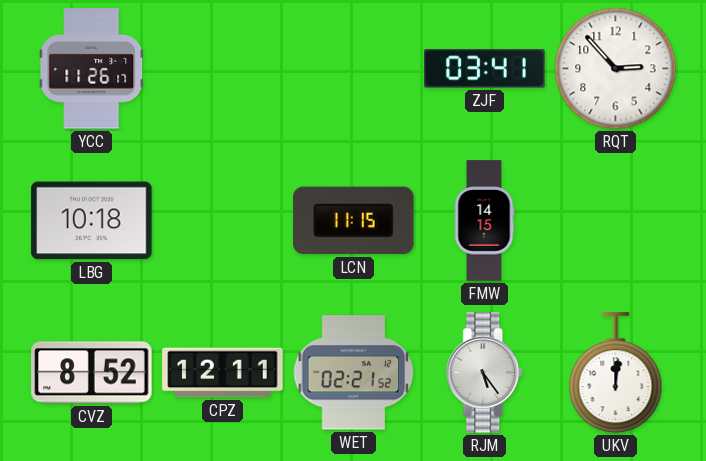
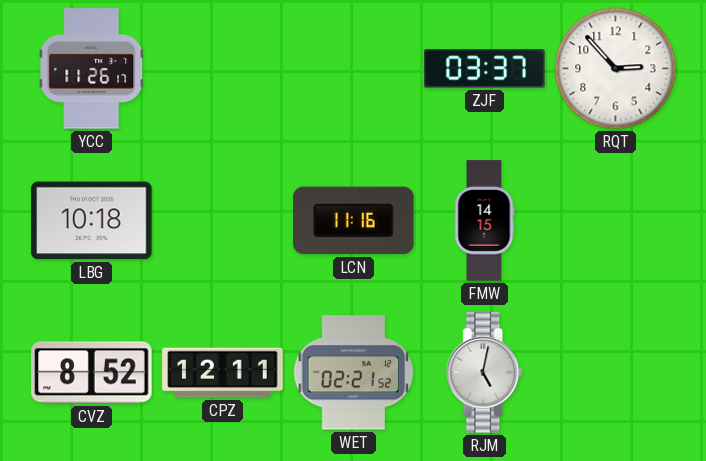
ZJF: 03:41 -> 03:37
LCN: 11:15 -> 11:16
RJM: 5:24 -> 5:02
UKV: 12:01 -> none
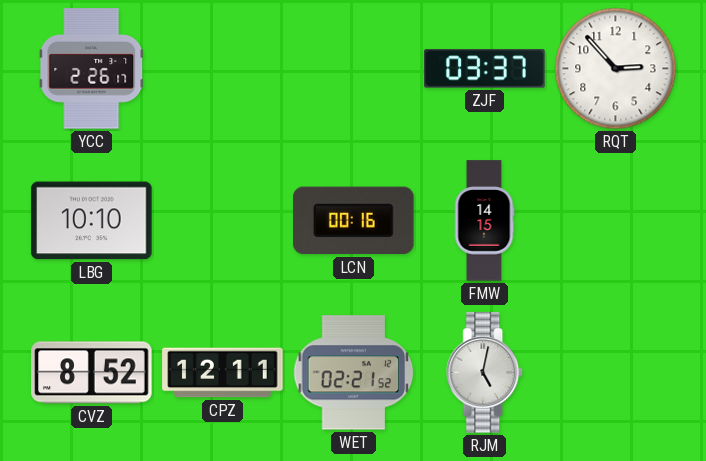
YCC: 11:26 -> 2:26
LBG: 10:18 -> 10:10
LCN: 11:16 -> 00:16
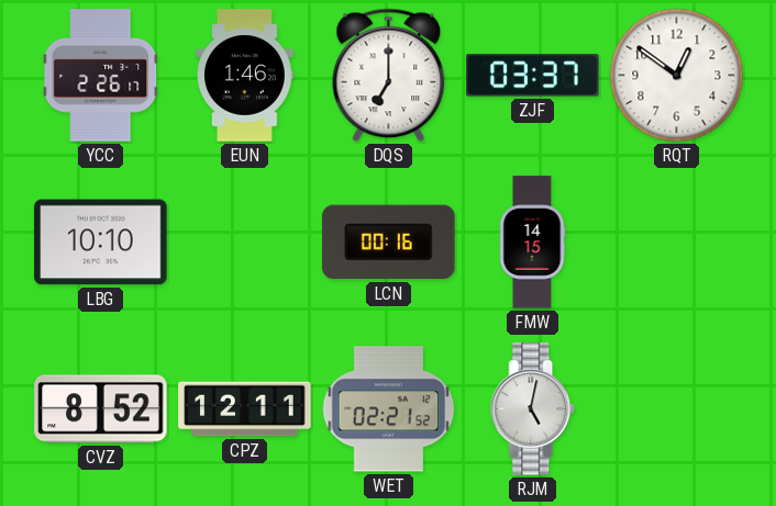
EUN: none -> 1:46
DQS: none -> 7:00
RQT: 2:53 -> 12:51
